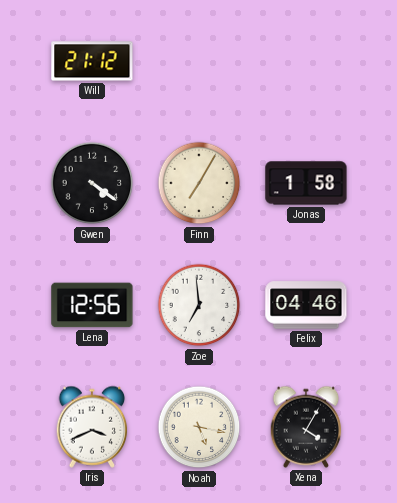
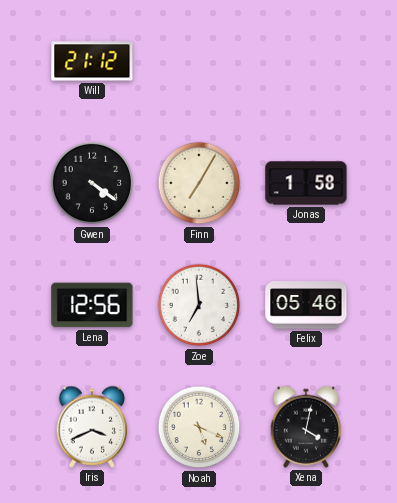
Felix: 04:46 -> 05:46
Noah: 5:17 -> 5:19
Xena: 4:05 -> 4:02
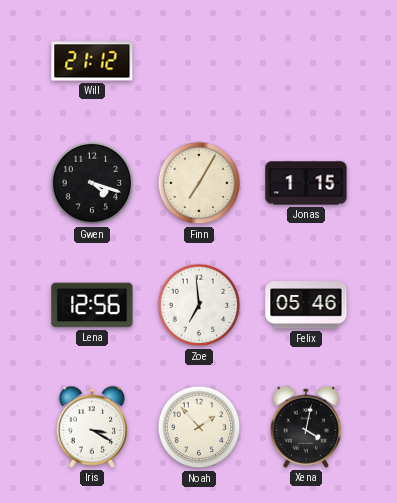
Gwen: 4:21 -> 4:18
Jonas: 1:58 -> 1:15
Iris: 3:41 -> 3:20
Noah: 5:19 -> 1:53
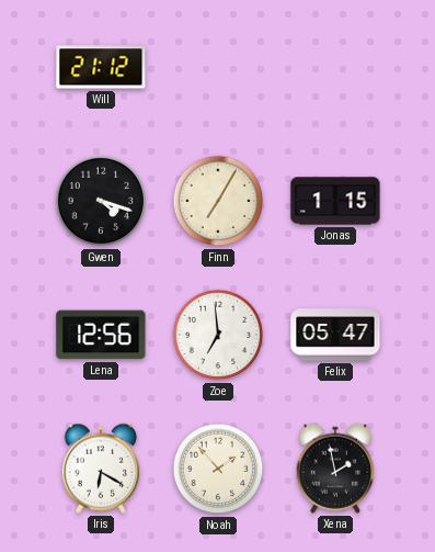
Felix: 05:46 -> 05:47
Iris: 3:20 -> 6:20
Xena: 4:02 -> 1:58
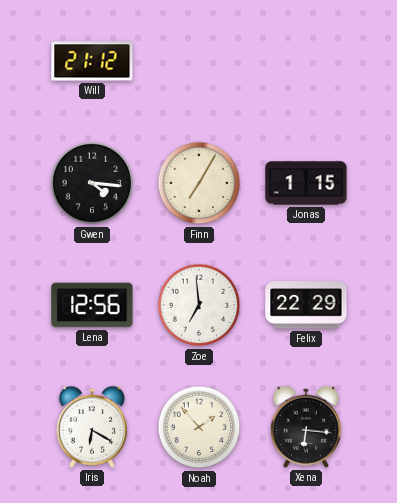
Gwen: 4:18 -> 4:16
Felix: 05:47 -> 22:29
Xena: 1:58 -> 6:16
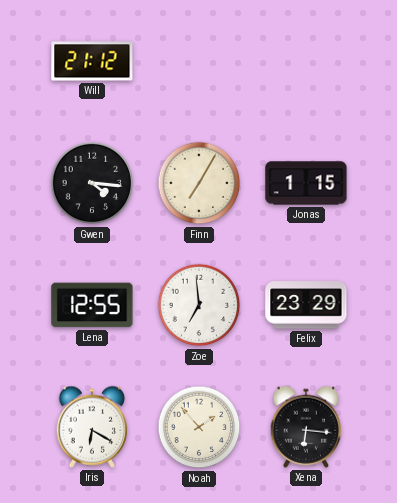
Lena: 12:56 -> 12:55
Felix: 22:29 -> 23:29
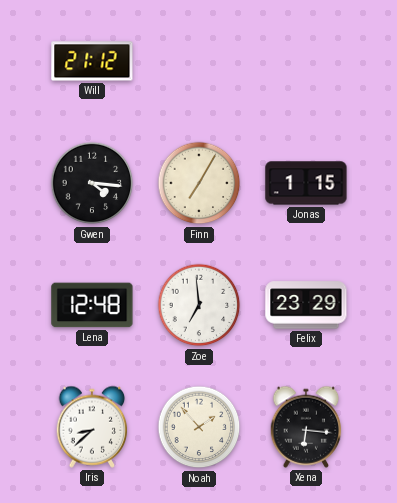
Lena: 12:55 -> 12:48
Iris: 6:20 -> 8:38
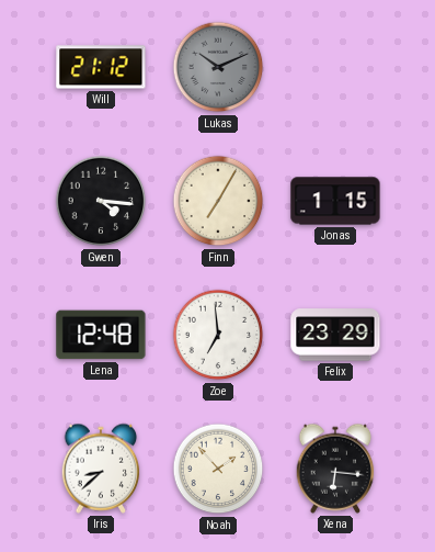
Lukas: none -> 10:11
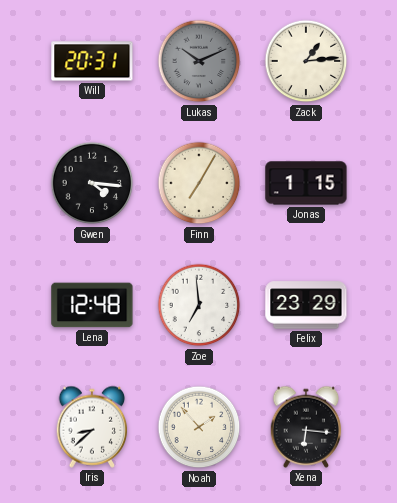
Will: 21:12 -> 20:31
Zack: none -> 1:14
